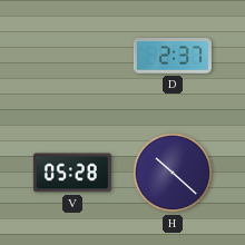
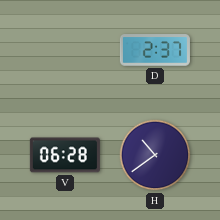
V: 05:28 -> 06:28
H: 10:22 -> 10:39
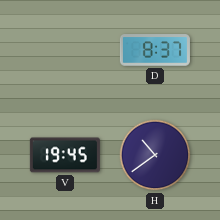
D: 2:37 -> 8:37
V: 06:28 -> 19:45
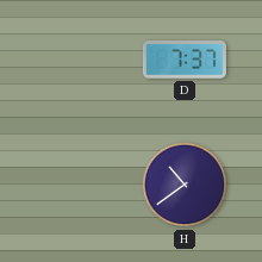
D: 8:37 -> 7:37
V: 19:45 -> none
